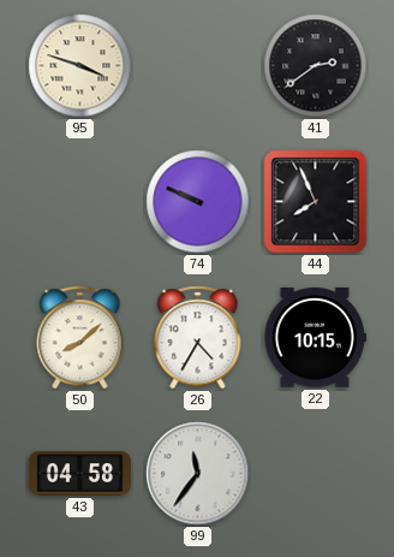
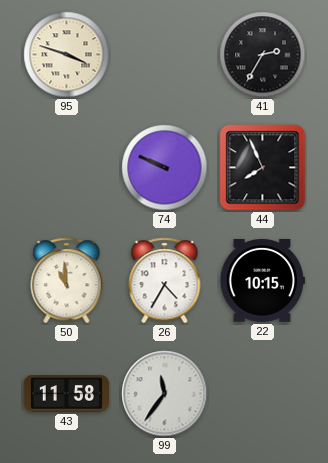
41: 2:39 -> 2:35
50: 8:08 -> 10:59
43: 04:58 -> 11:58
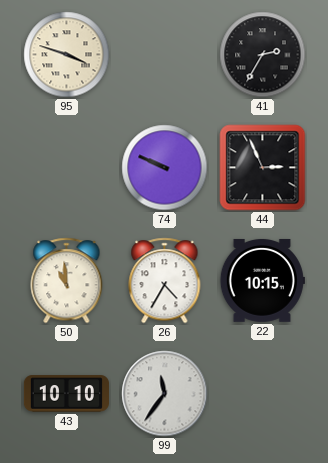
44: 7:56 -> 2:56
43: 11:58 -> 10:10
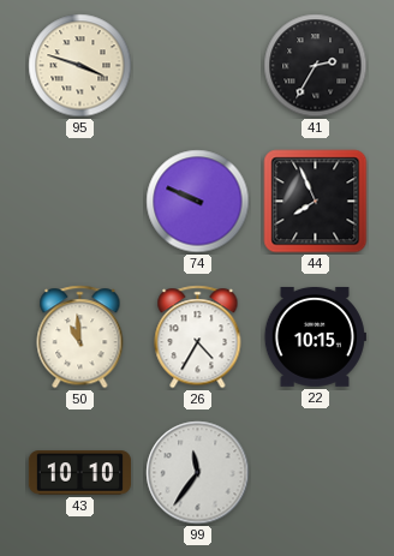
44: 2:56 -> 7:56
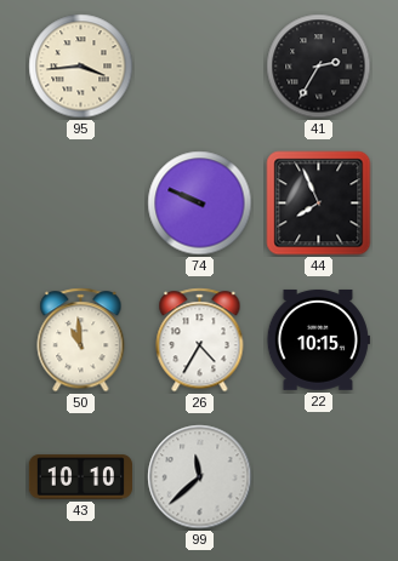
95: 3:48 -> 3:44
99: 11:36 -> 11:38
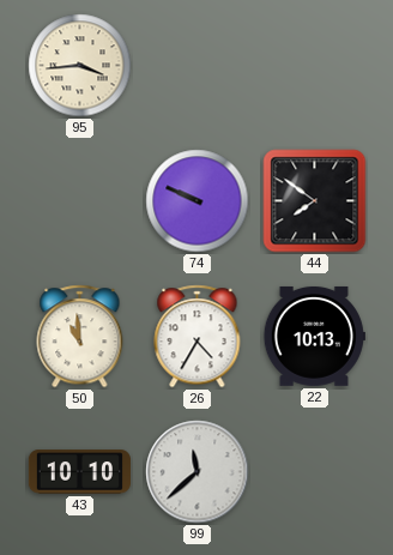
41: 2:35 -> none
44: 7:56 -> 7:51
22: 10:15 -> 10:13
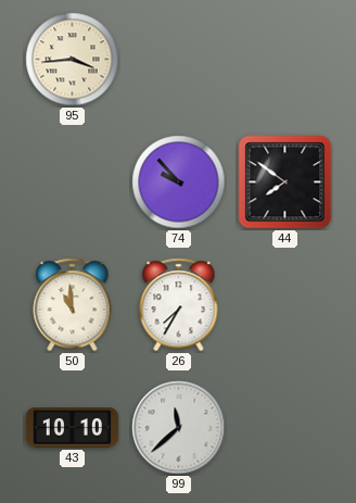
74: 9:49 -> 9:53
26: 4:35 -> 7:35
22: 10:13 -> none
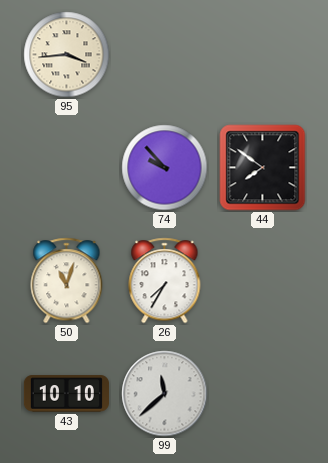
50: 10:59 -> 11:03
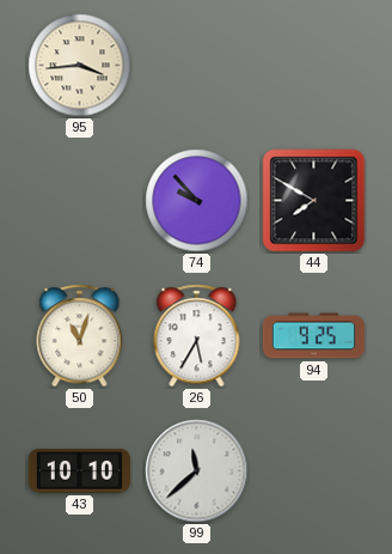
44: 7:51 -> 7:50
26: 7:35 -> 5:35
94: none -> 9:25
